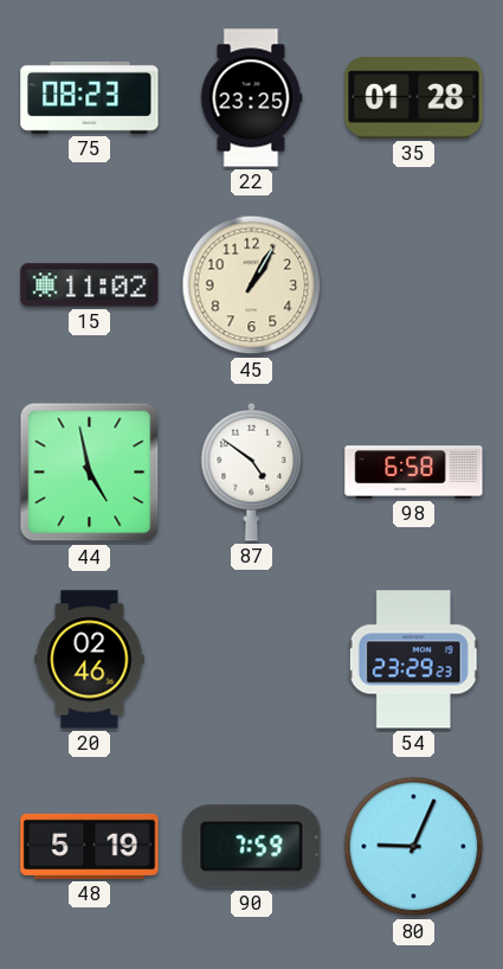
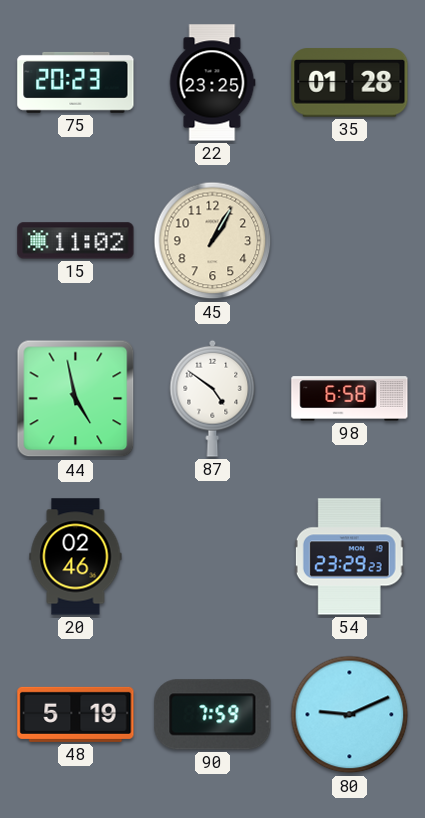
75: 08:23 -> 20:23
80: 9:04 -> 9:11
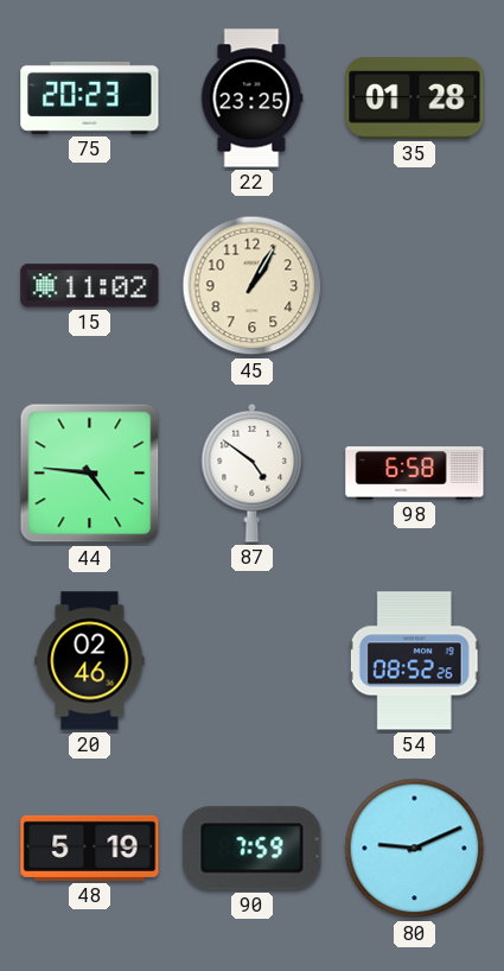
44: 4:58 -> 4:46
54: 23:29 -> 08:52
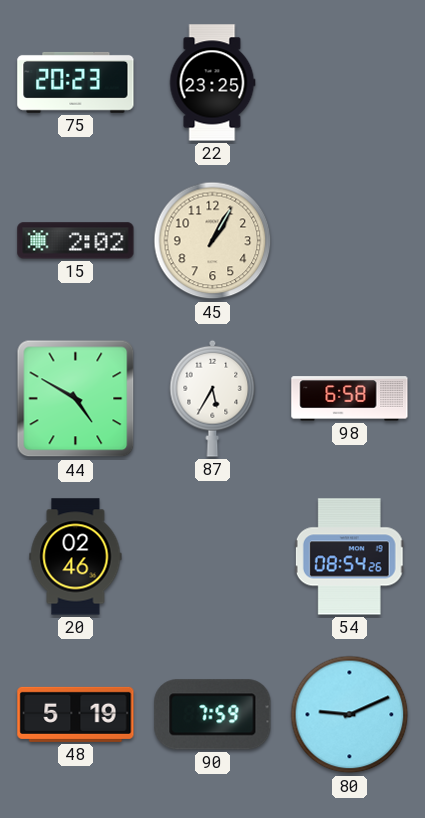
35: 01:28 -> none
15: 11:02 -> 2:02
44: 4:46 -> 4:50
87: 4:51 -> 5:35
54: 08:52 -> 08:54
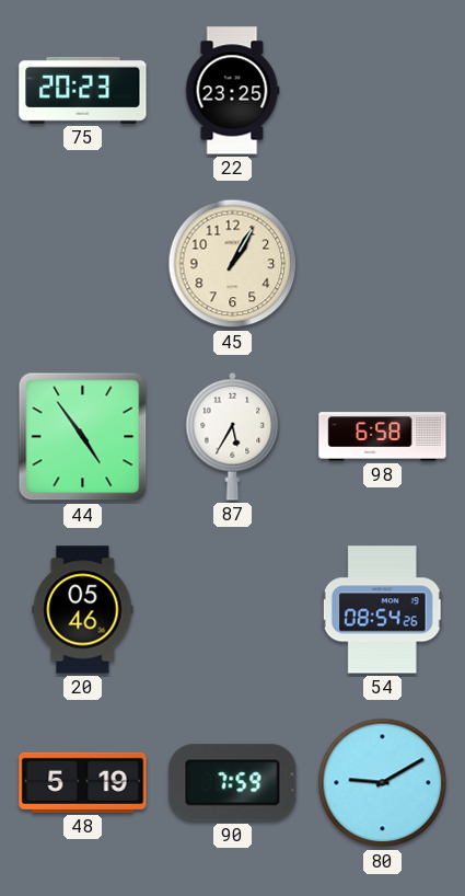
15: 2:02 -> none
44: 4:50 -> 4:54
20: 02:46 -> 05:46
80: 9:11 -> 9:10
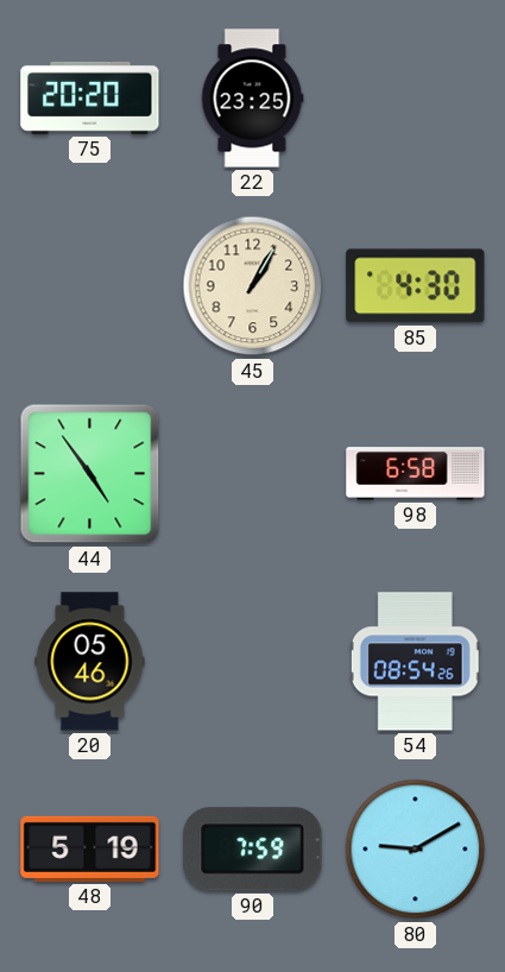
75: 20:23 -> 20:20
85: none -> 4:30
87: 5:35 -> none
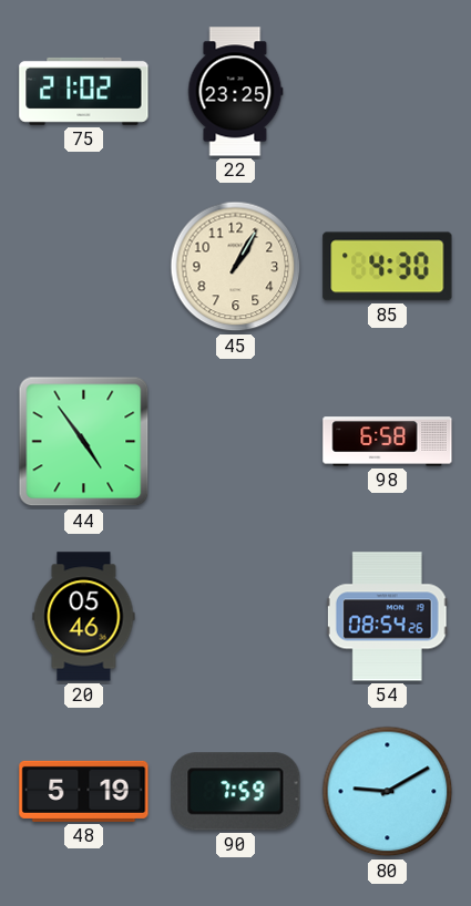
75: 20:20 -> 21:02
